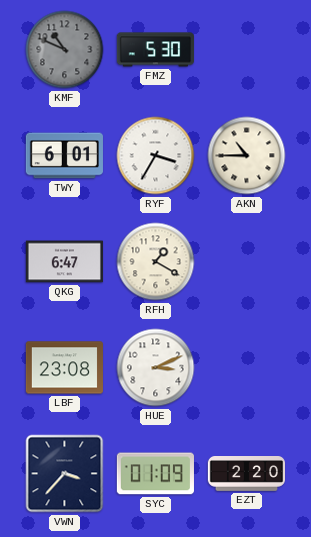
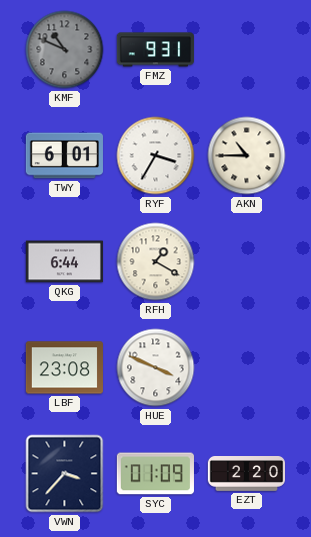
FMZ: 5:30 -> 9:31
QKG: 6:47 -> 6:44
HUE: 3:11 -> 3:49
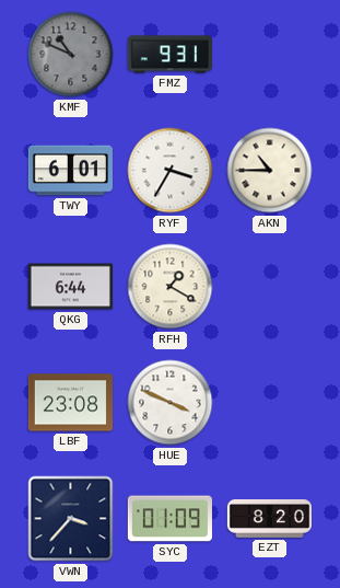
EZT: 2:20 -> 8:20
